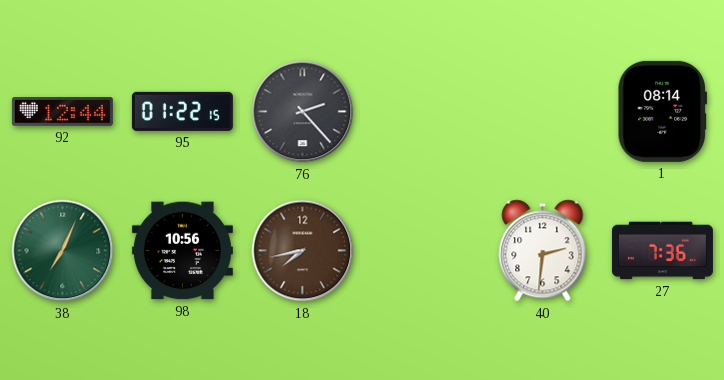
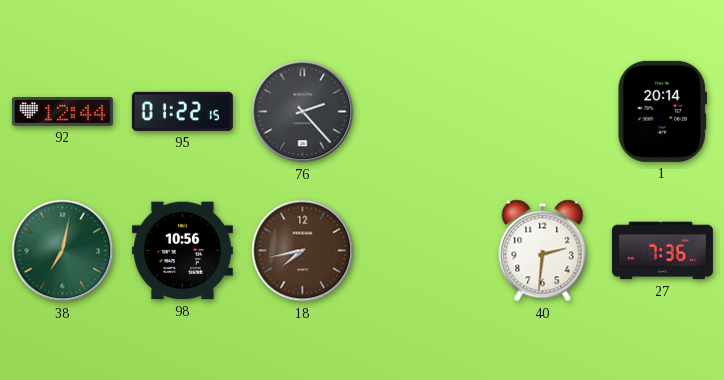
1: 08:14 -> 20:14
38: 7:04 -> 7:02
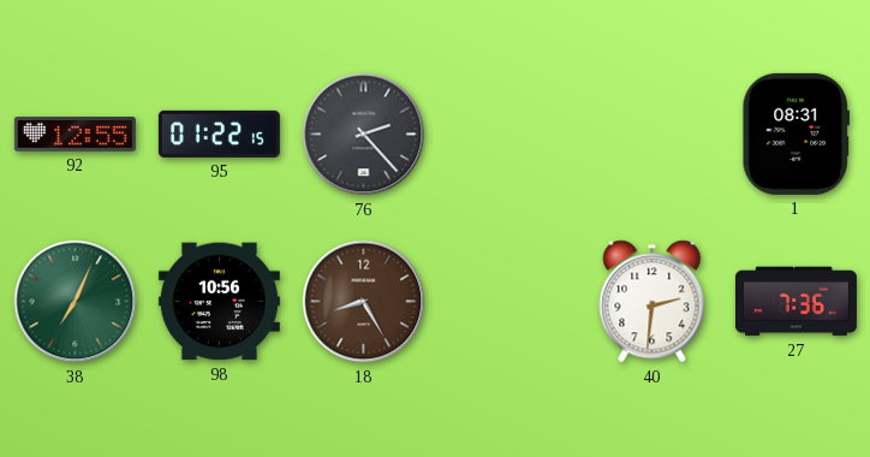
92: 12:44 -> 12:55
1: 20:14 -> 08:31
38: 7:02 -> 7:04
18: 7:43 -> 8:25
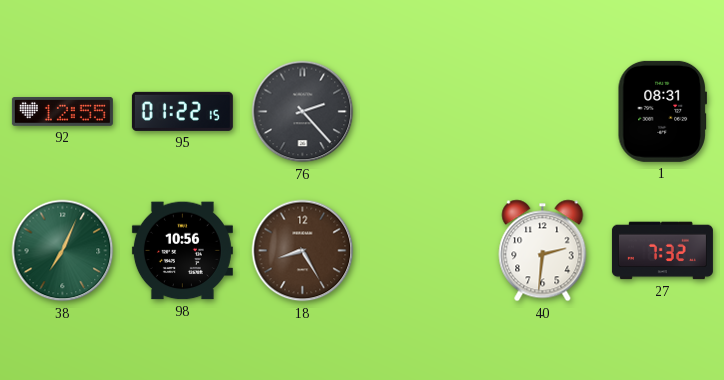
27: 7:36 -> 7:32
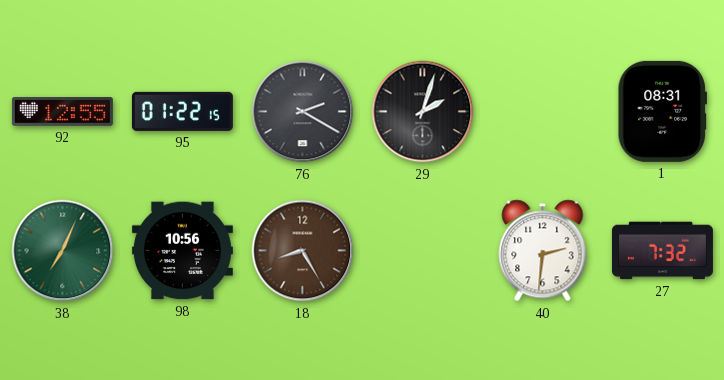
76: 2:23 -> 2:20
29: none -> 2:03
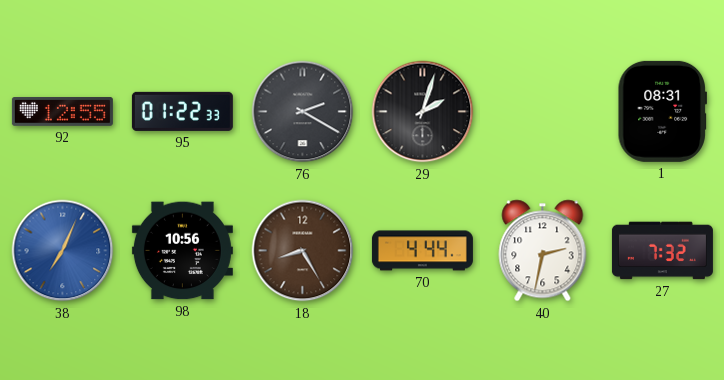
95: 01:22:15 -> 01:22:33
38 dial: green -> blue
70: none -> 4:44
40: 2:31 -> 2:32
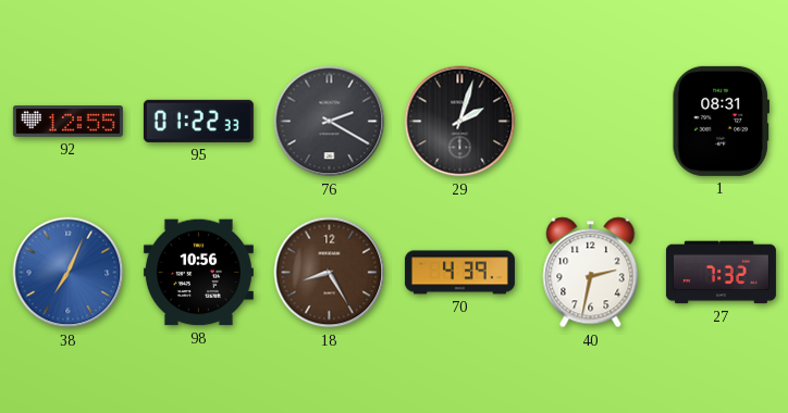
70: 4:44 -> 4:39
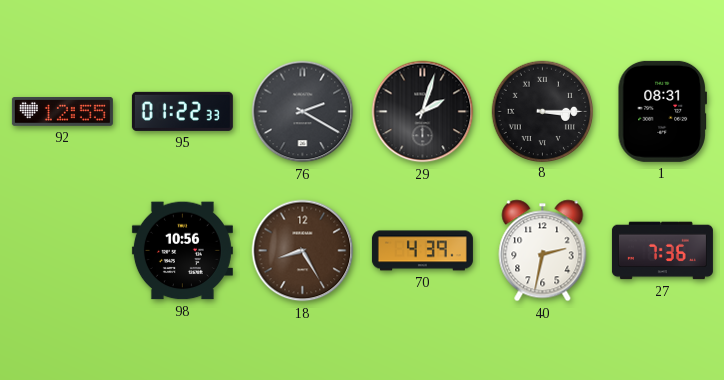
8: none -> 3:15
38: 7:04 -> none
27: 7:32 -> 7:36
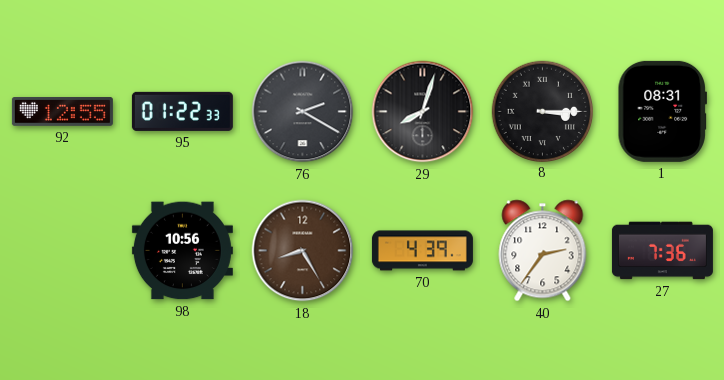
29: 2:03 -> 8:03
40: 2:32 -> 2:36
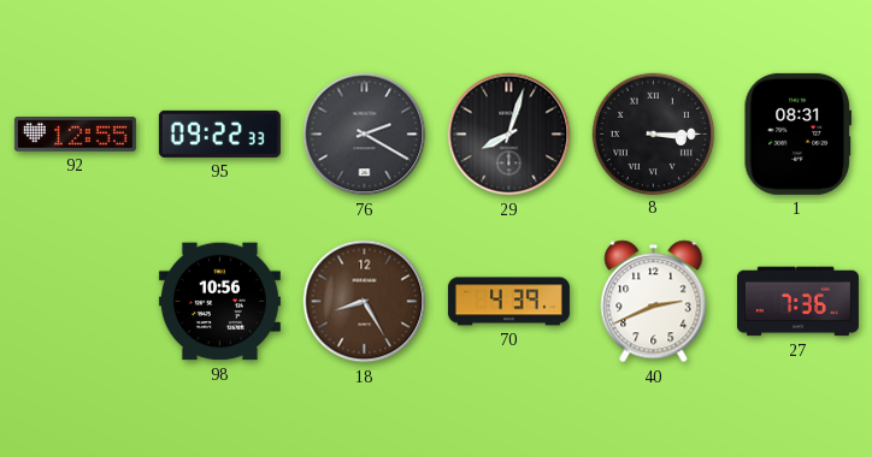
95: 01:22 -> 09:22
40: 2:36 -> 2:41
